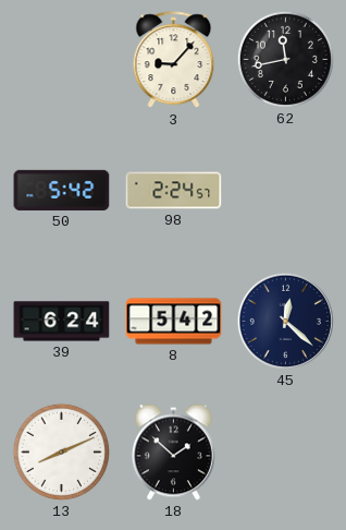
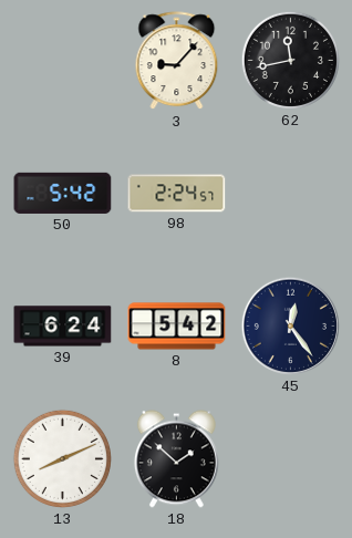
45: 12:22 -> 12:24
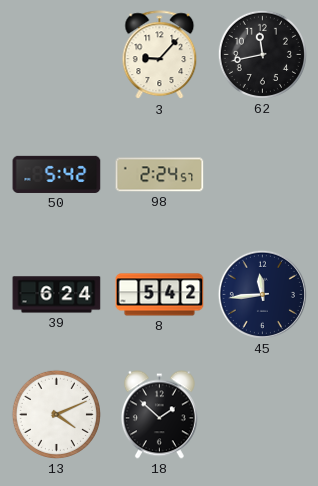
45: 12:24 -> 11:44
13: 8:11 -> 4:11
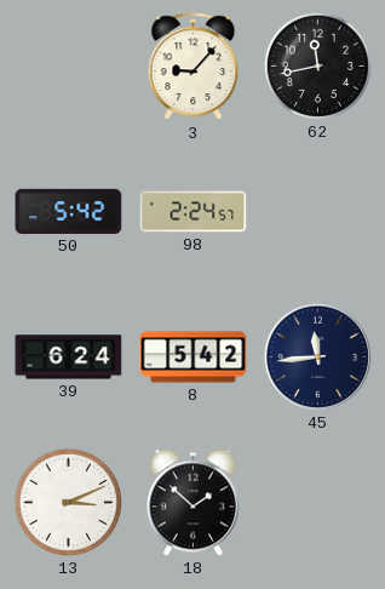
13: 4:11 -> 3:11
